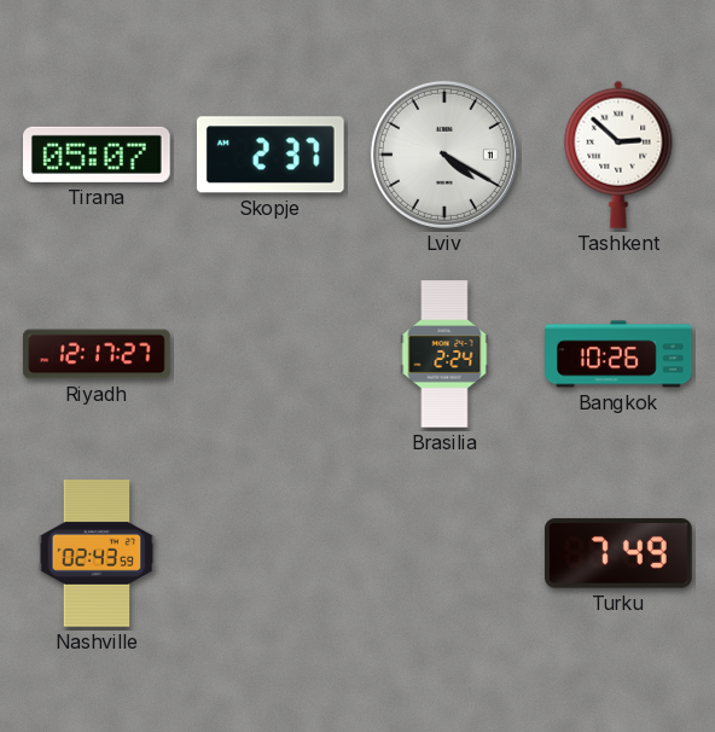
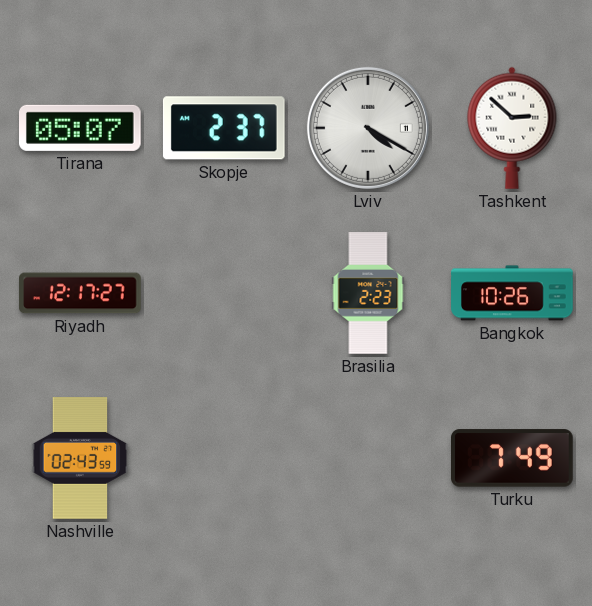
Brasilia: 2:24 -> 2:23
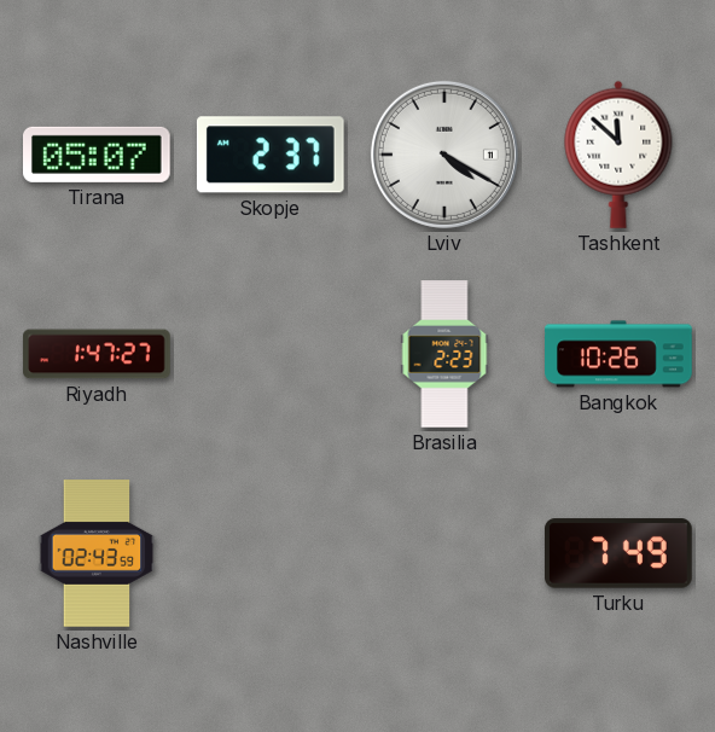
Tashkent: 2:52 -> 11:52
Riyadh: 12:17 -> 1:47
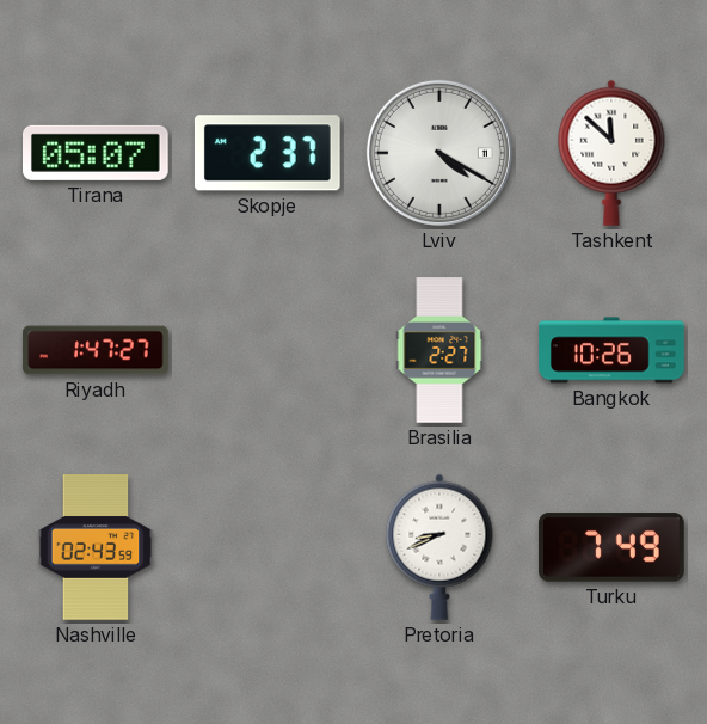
Brasilia: 2:23 -> 2:27
Pretoria: none -> 8:41
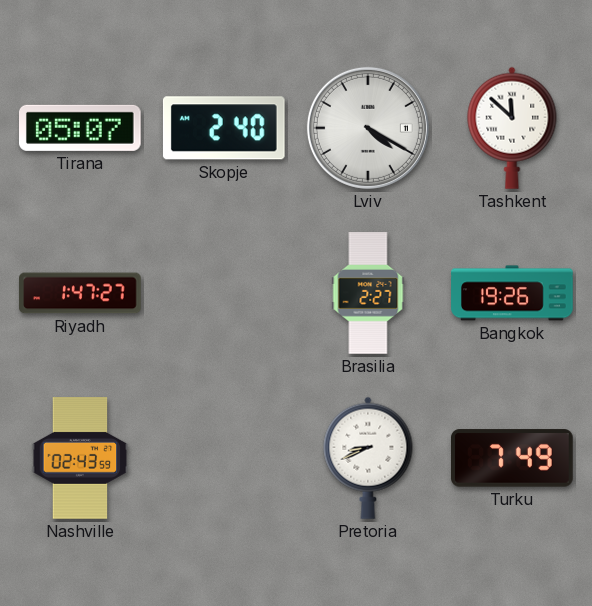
Skopje: 2:37 -> 2:40
Bangkok: 10:26 -> 19:26
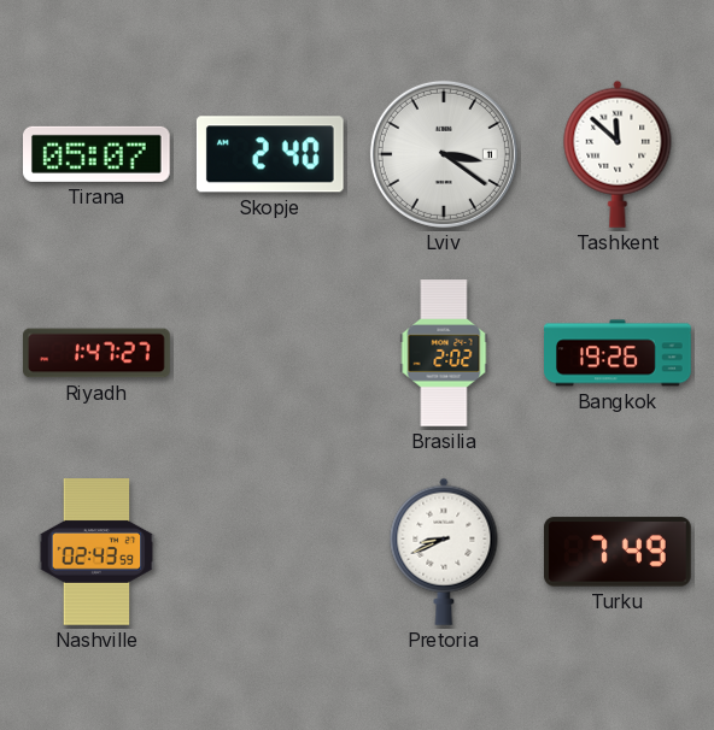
Lviv: 4:20 -> 3:21
Brasilia: 2:27 -> 2:02
